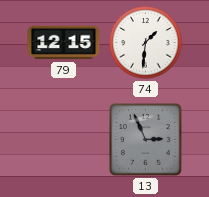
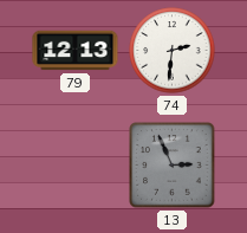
79: 12:15 -> 12:13
74: 1:31 -> 2:31
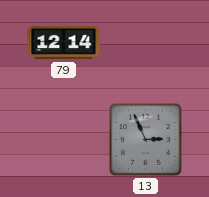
79: 12:13 -> 12:14
74: 2:31 -> none
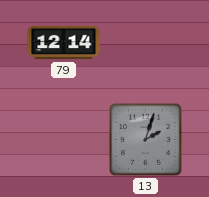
13: 2:56 -> 2:03
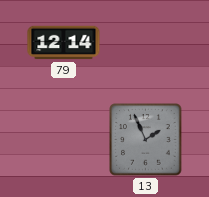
13: 2:03 -> 1:56
